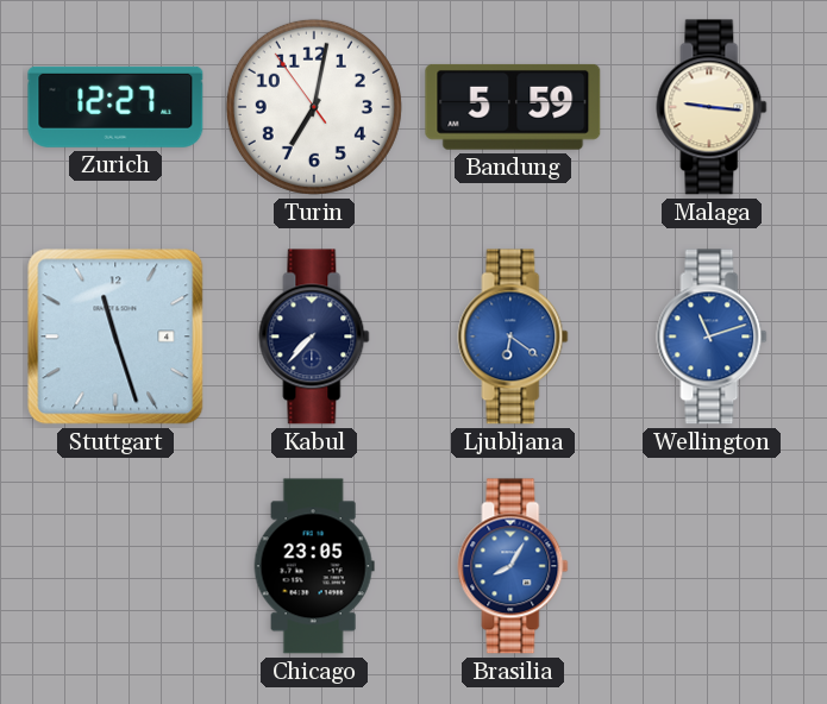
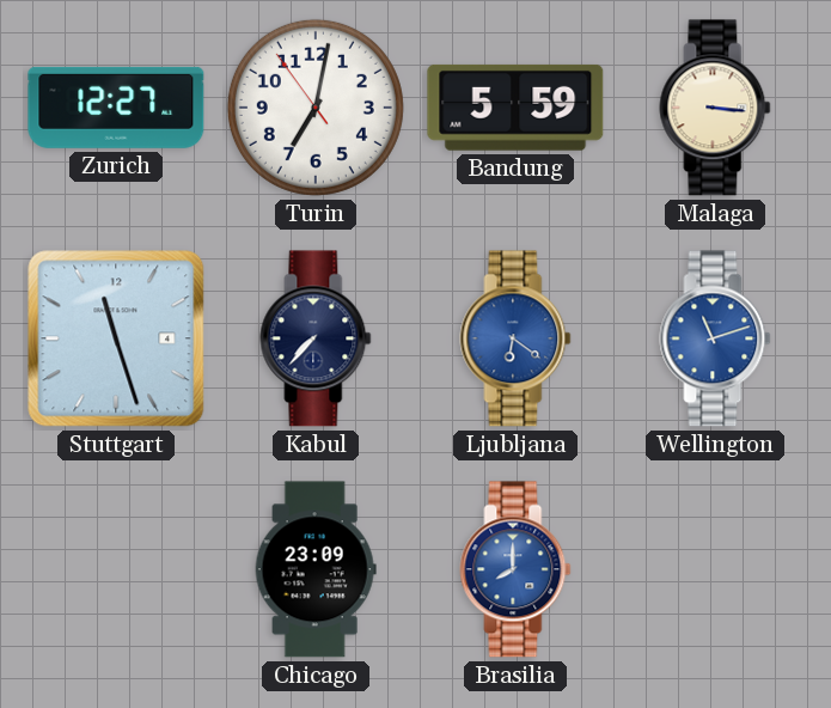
Malaga: 9:16 -> 3:16
Chicago: 23:05 -> 23:09
Brasilia: 8:05 -> 8:00
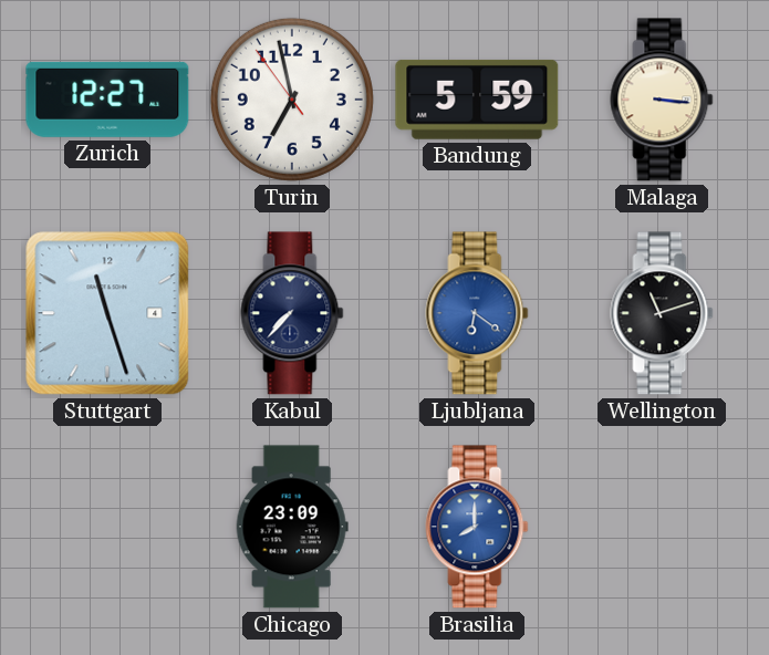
Turin: 7:01 -> 6:57
Wellington dial: blue -> black
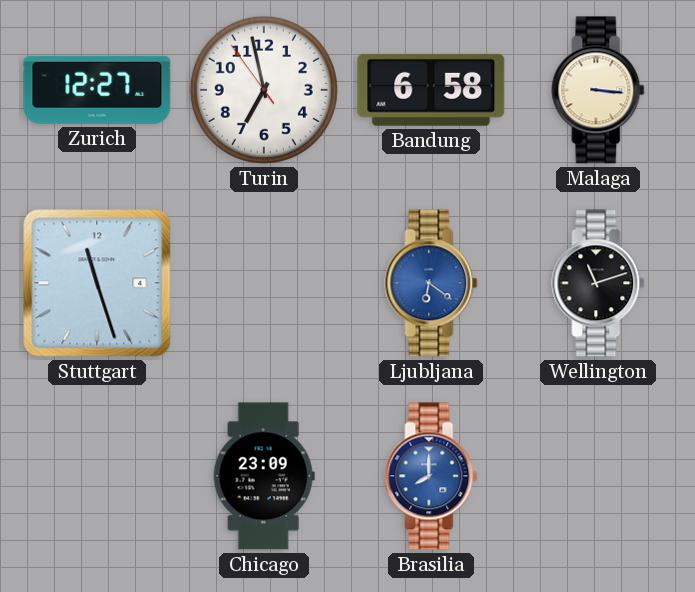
Bandung: 5:59 -> 6:58
Kabul: 7:37 -> none
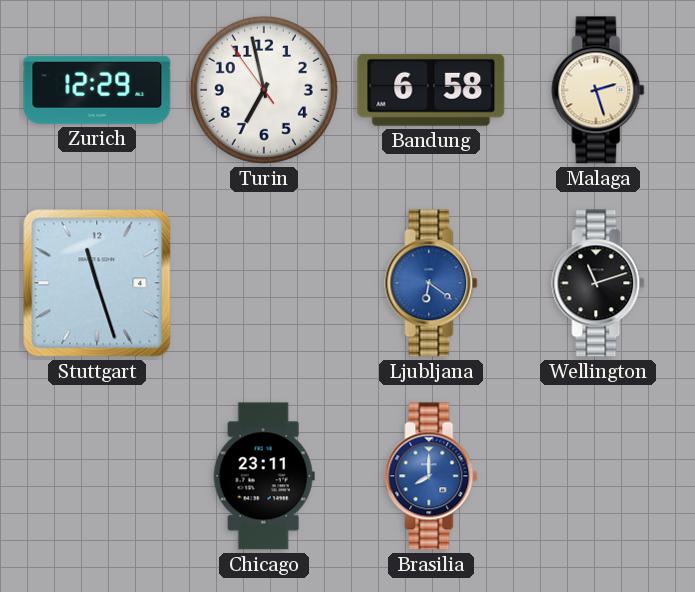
Zurich: 12:27 -> 12:29
Malaga: 3:16 -> 2:27
Chicago: 23:09 -> 23:11
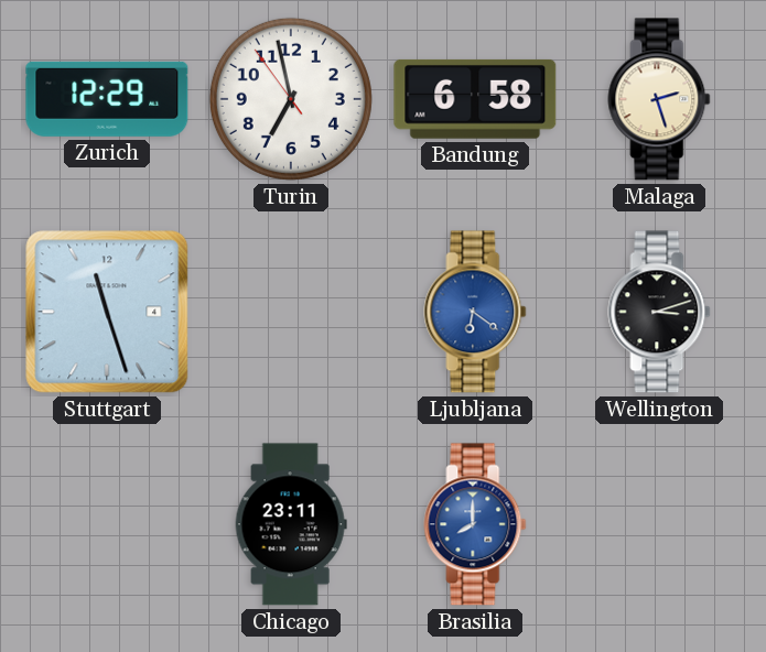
Wellington: 11:12 -> 3:12
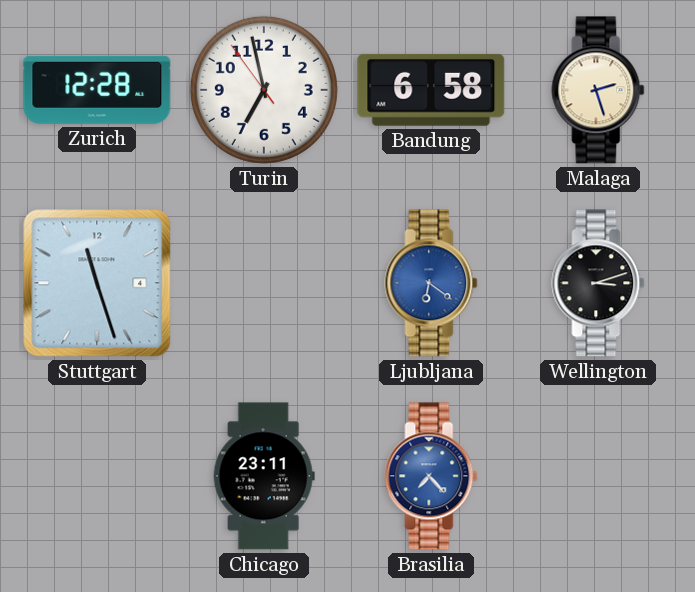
Zurich: 12:29 -> 12:28
Brasilia: 8:00 -> 7:23
